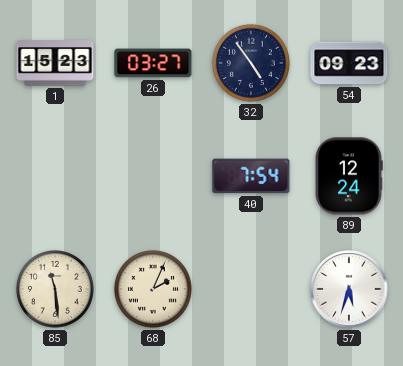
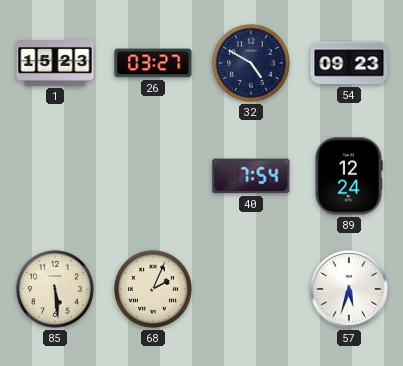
32: 4:54 -> 4:50
85: 11:29 -> 5:29
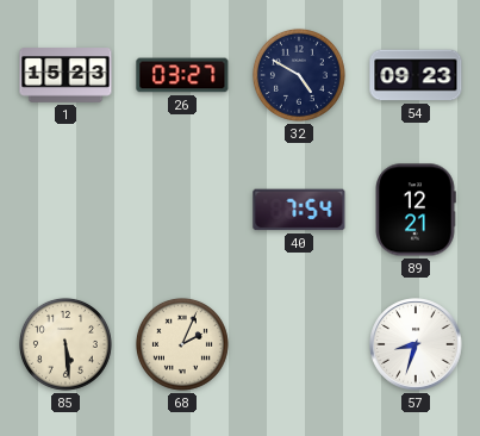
89: 12:24 -> 12:21
57: 5:33 -> 8:33
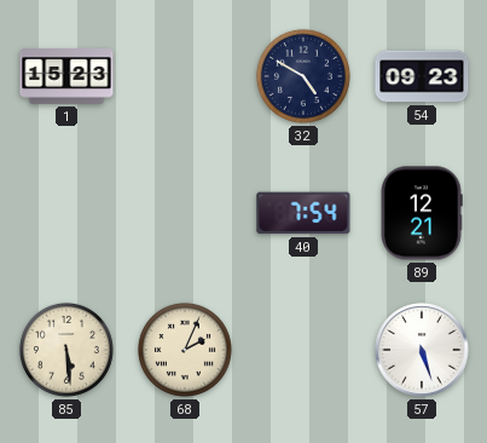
26: 03:27 -> none
57: 8:33 -> 5:27
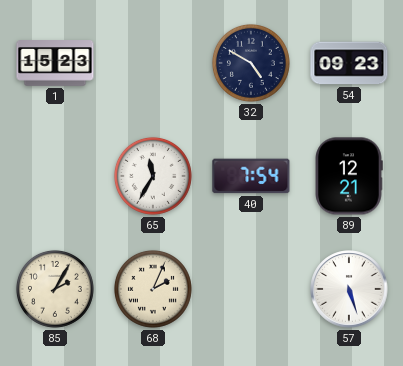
65: none -> 11:35
85: 5:29 -> 2:05
